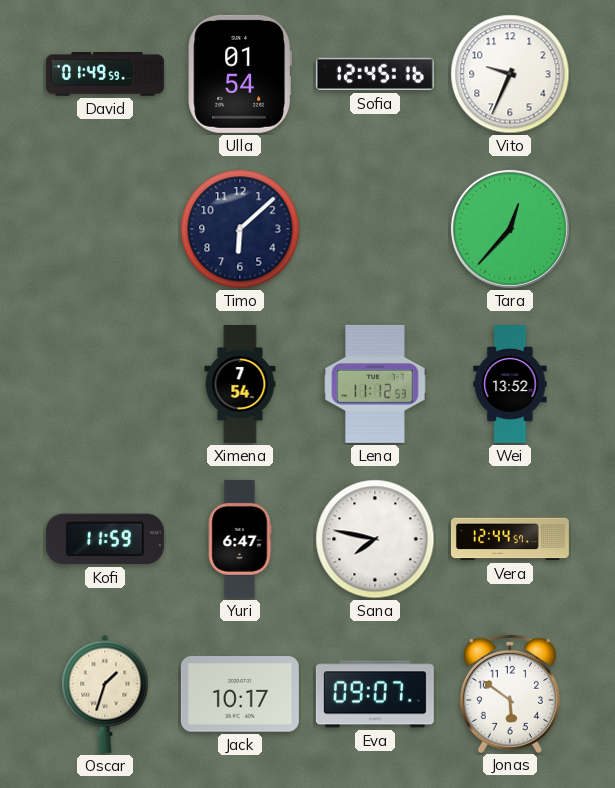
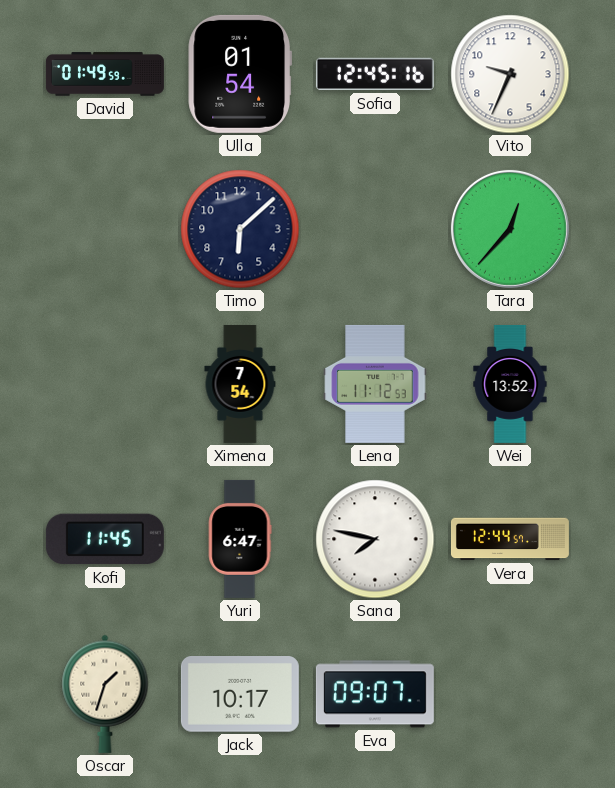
Kofi: 11:59 -> 11:45
Jonas: 5:51 -> none
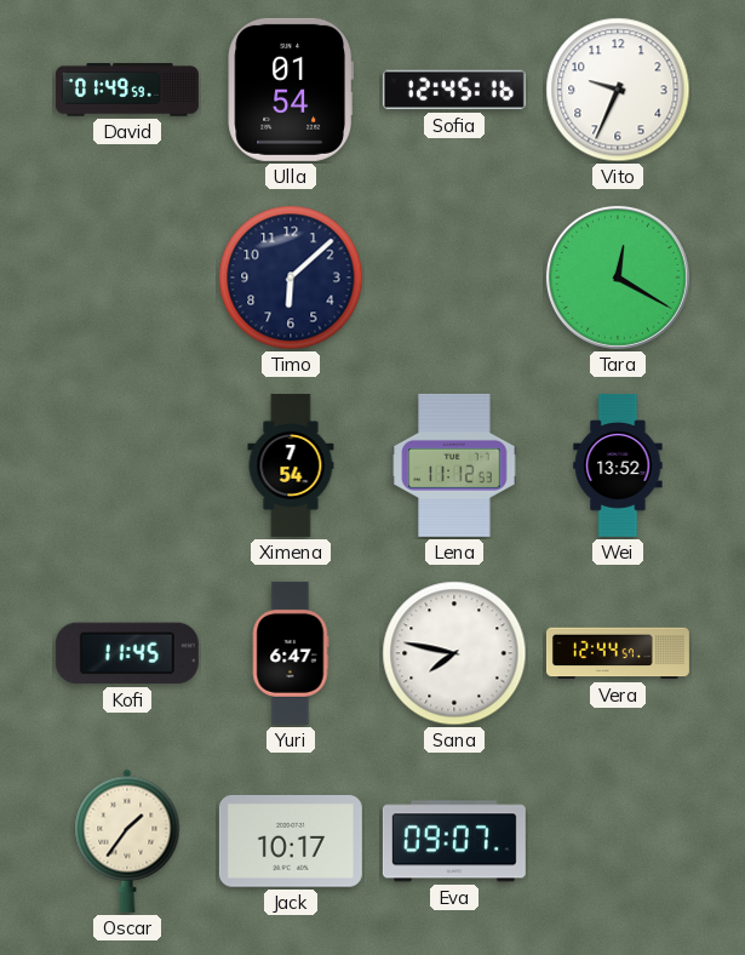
Tara: 12:37 -> 12:20
Oscar: 1:33 -> 1:36
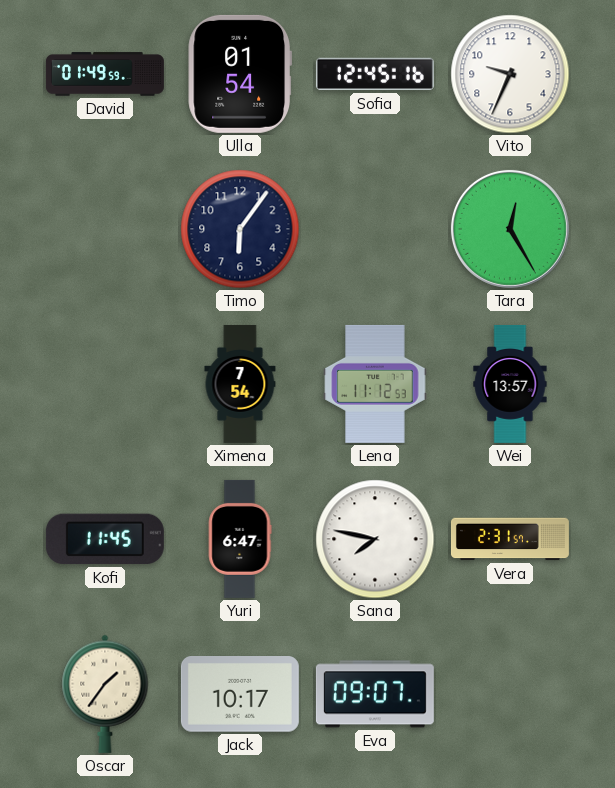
Timo: 6:08 -> 6:06
Tara: 12:20 -> 12:25
Wei: 13:52 -> 13:57
Vera: 12:44 -> 2:31
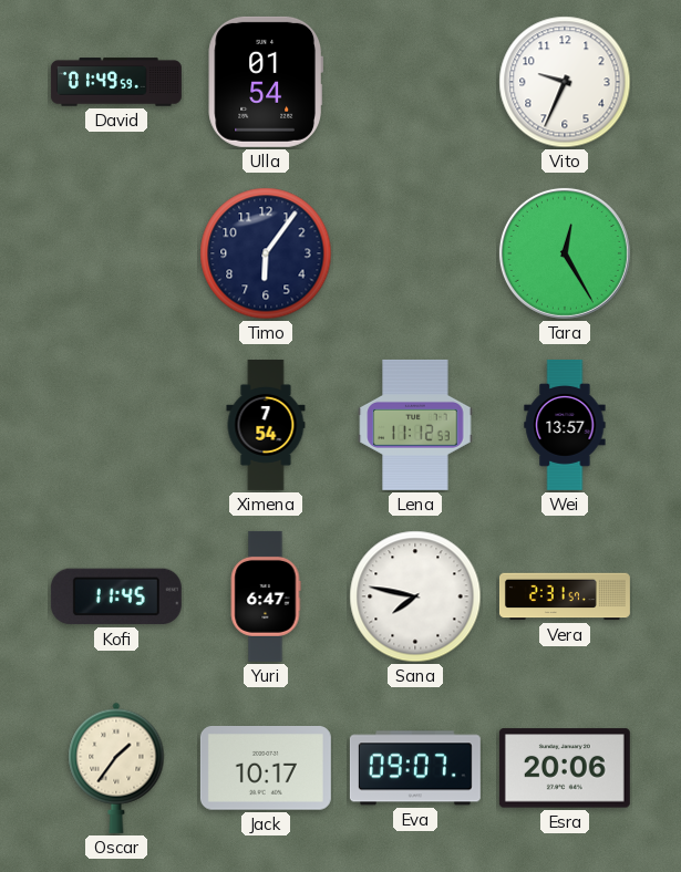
Sofia: 12:45 -> none
Esra: none -> 20:06
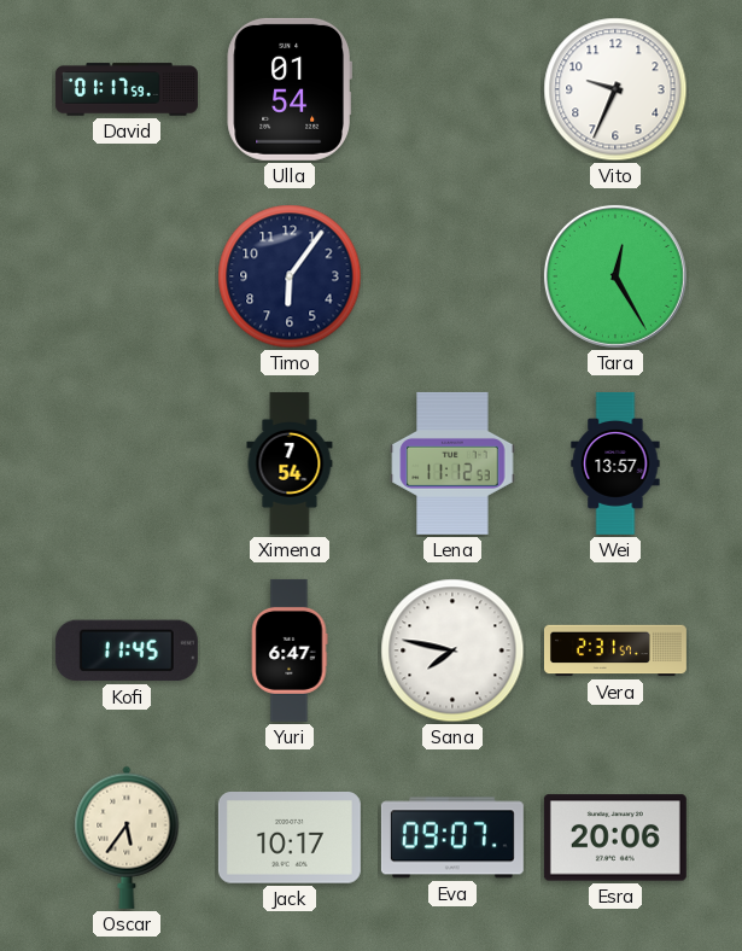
David: 01:49 -> 01:17
Oscar: 1:36 -> 5:36
